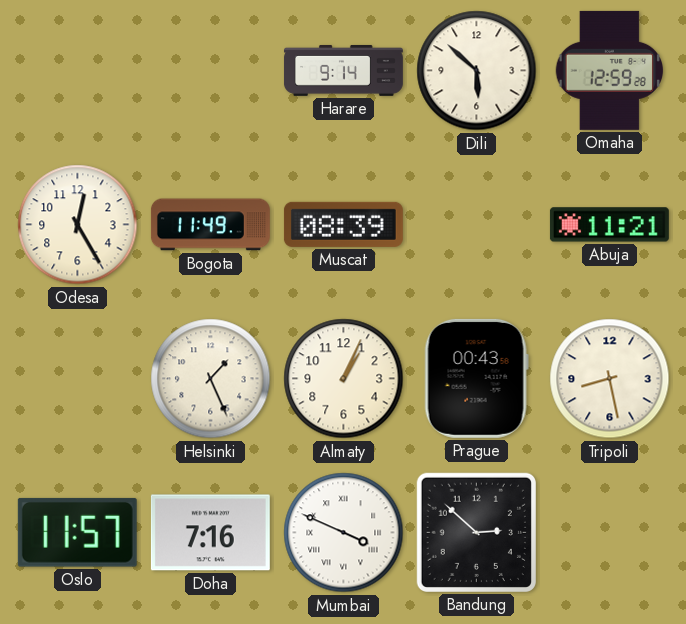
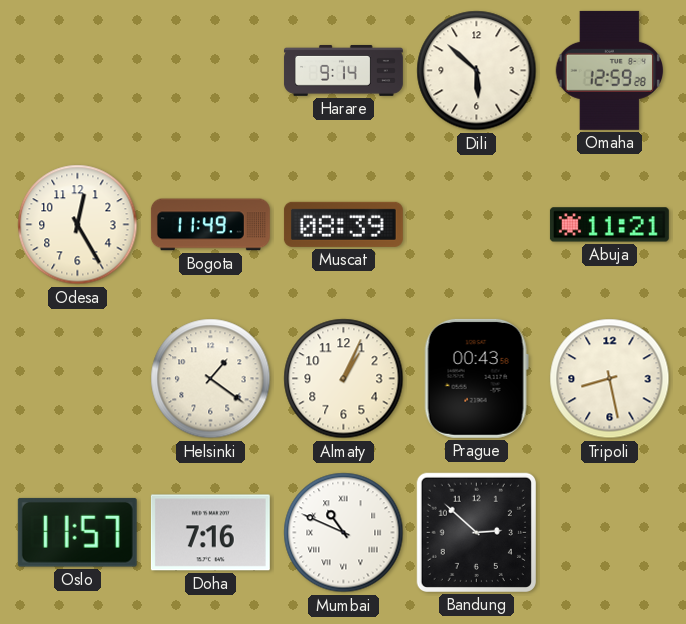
Helsinki: 1:26 -> 1:21
Mumbai: 3:49 -> 10:49
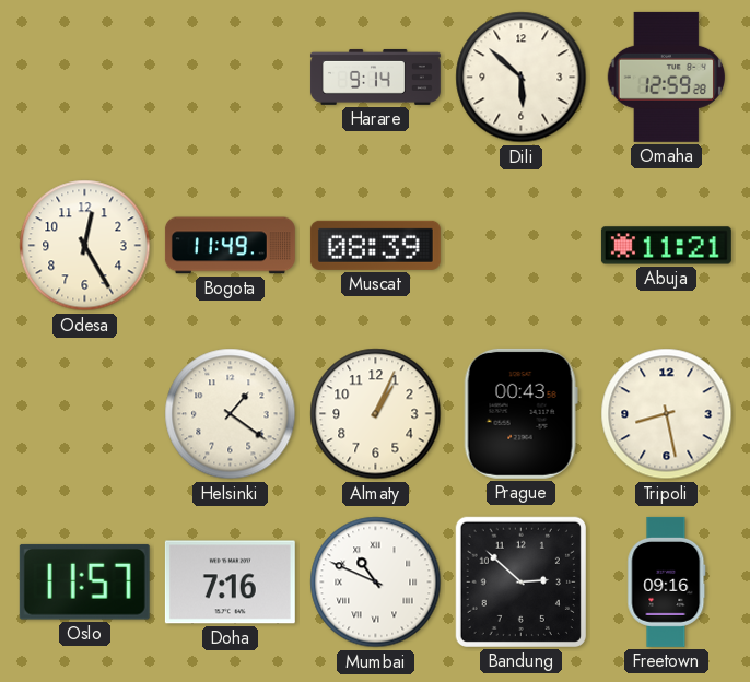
Freetown: none -> 09:16
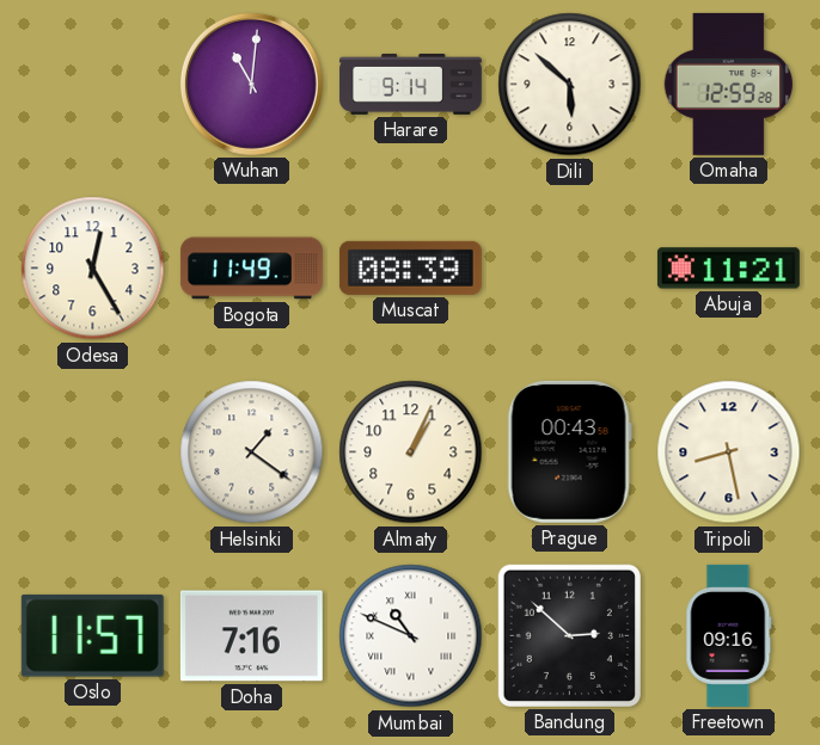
Wuhan: none -> 11:01
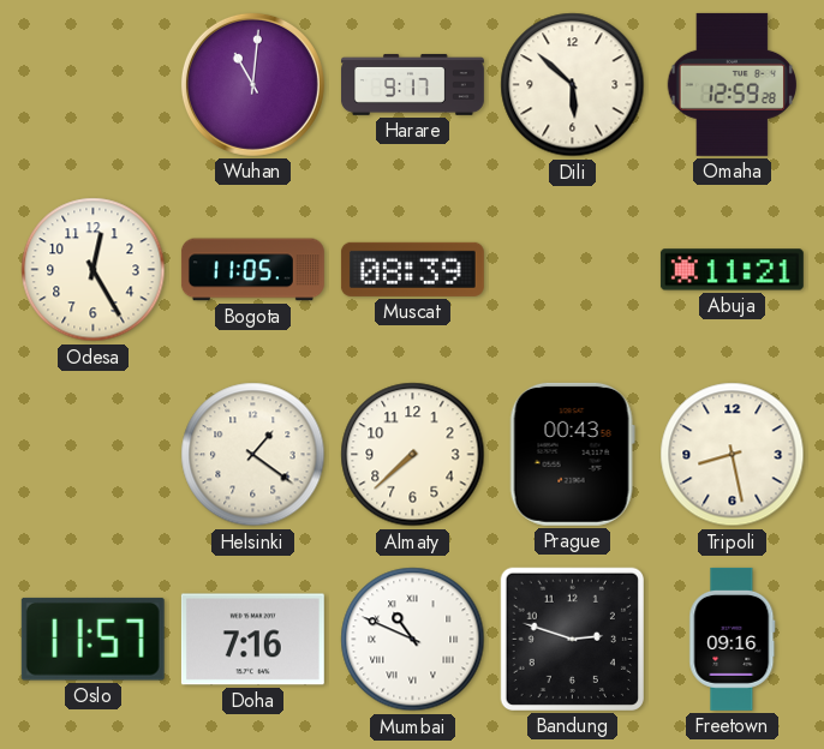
Harare: 9:14 -> 9:17
Bogota: 11:49 -> 11:05
Almaty: 1:04 -> 7:38
Bandung: 2:52 -> 2:48
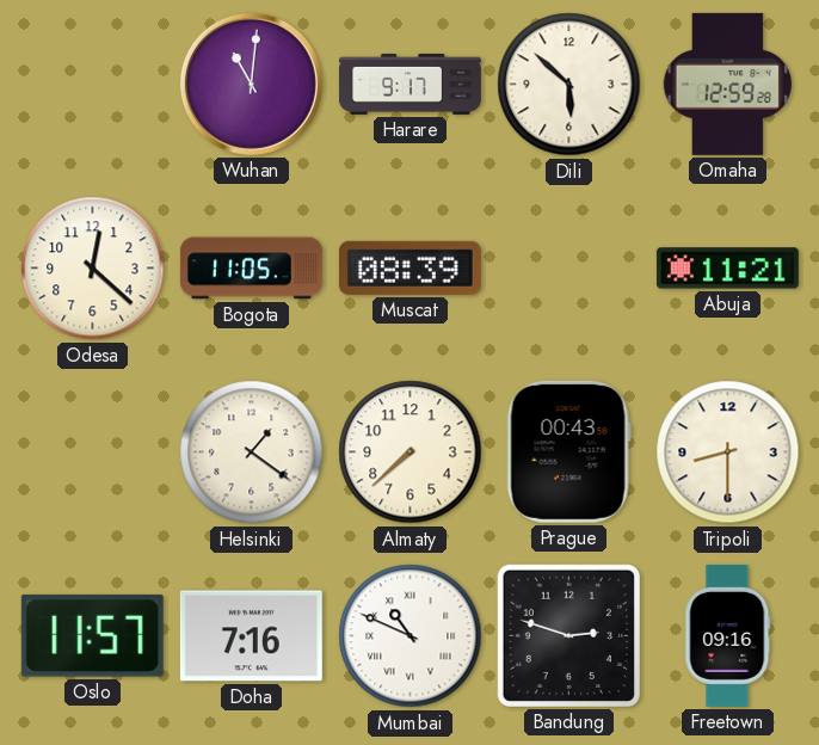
Odesa: 12:25 -> 12:22
Tripoli: 8:28 -> 8:30
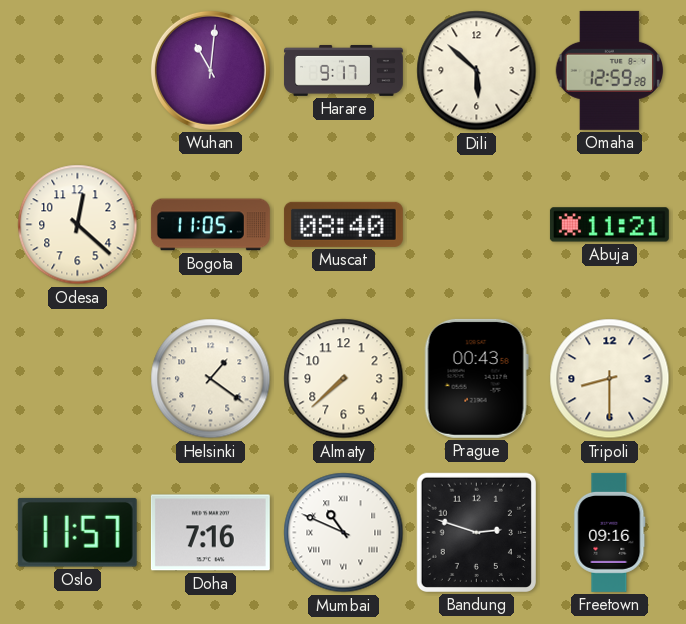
Muscat: 08:39 -> 08:40
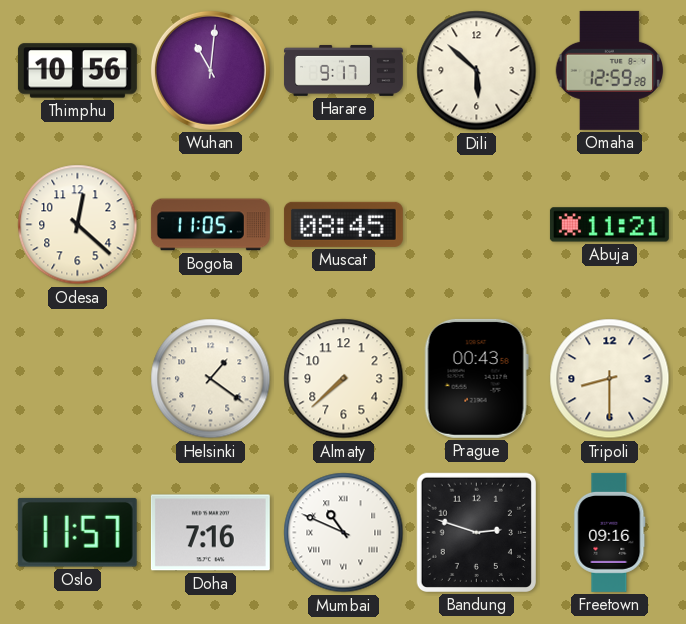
Thimphu: none -> 10:56
Muscat: 08:40 -> 08:45
